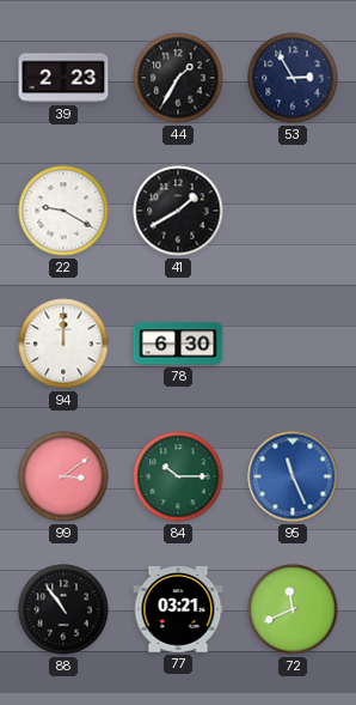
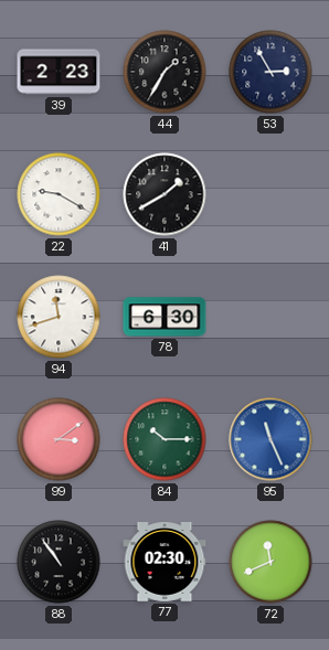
94: 12:00 -> 11:42
77: 03:21 -> 02:30
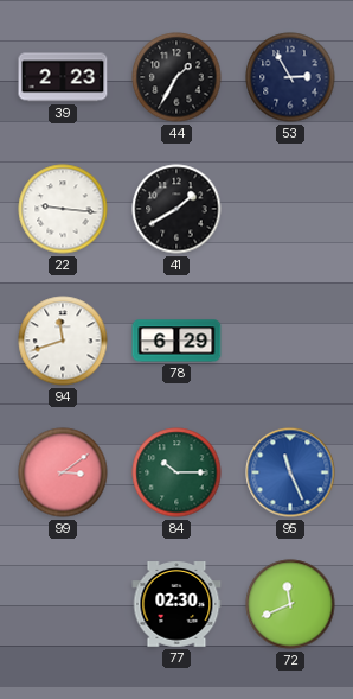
22: 9:20 -> 9:16
78: 6:30 -> 6:29
88: 10:54 -> none
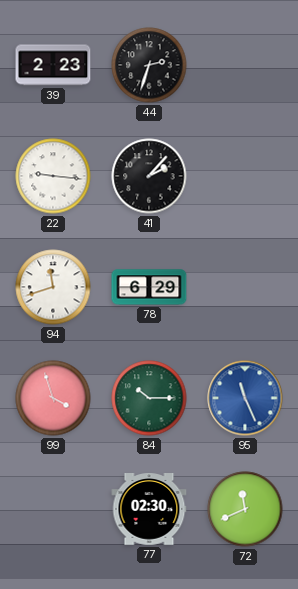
44: 1:35 -> 2:33
53: 2:55 -> none
41: 1:40 -> 2:07
99: 3:09 -> 3:57
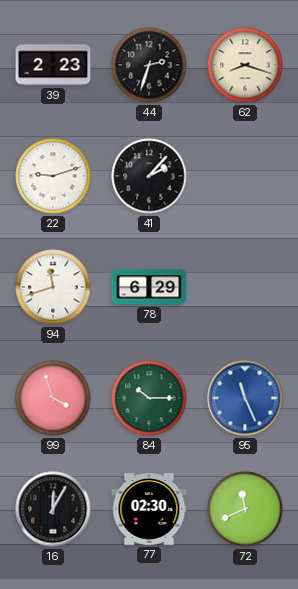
62: none -> 8:18
22: 9:16 -> 9:12
16: none -> 12:05
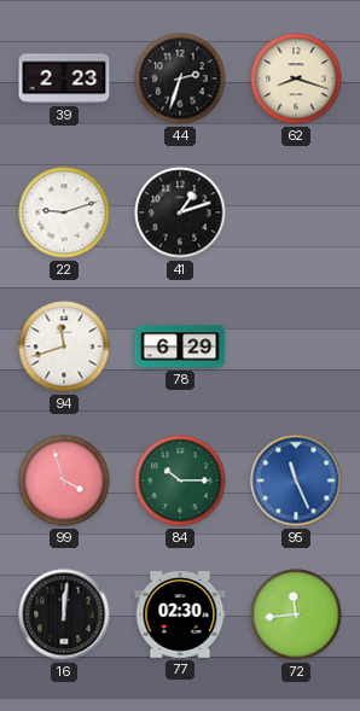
41: 2:07 -> 1:12
16: 12:05 -> 12:01
72: 11:41 -> 11:44
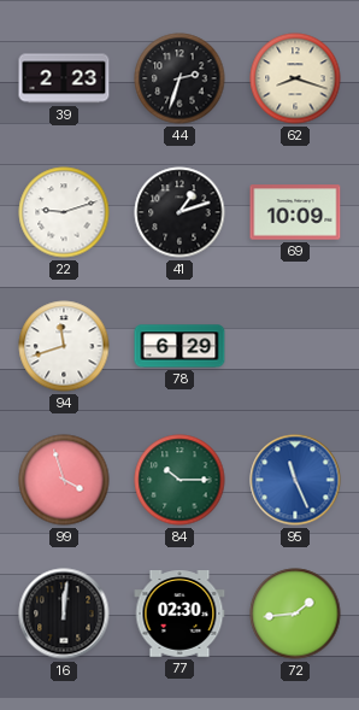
69: none -> 10:09
72: 11:44 -> 1:44
